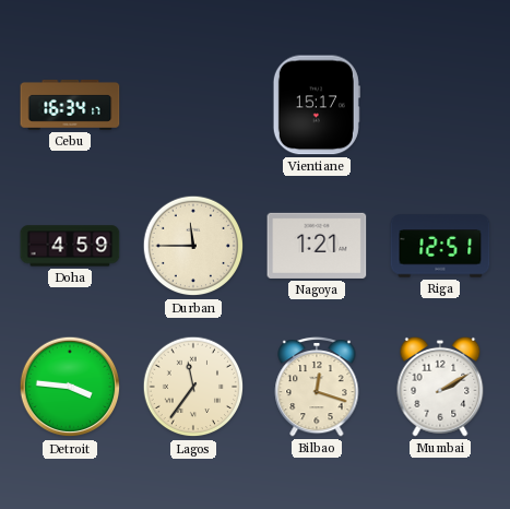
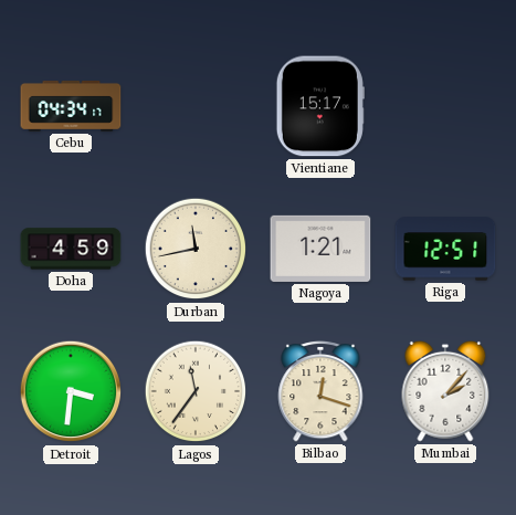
Cebu: 16:34 -> 04:34
Durban: 11:45 -> 11:43
Detroit: 3:46 -> 3:31
Mumbai: 2:10 -> 2:07
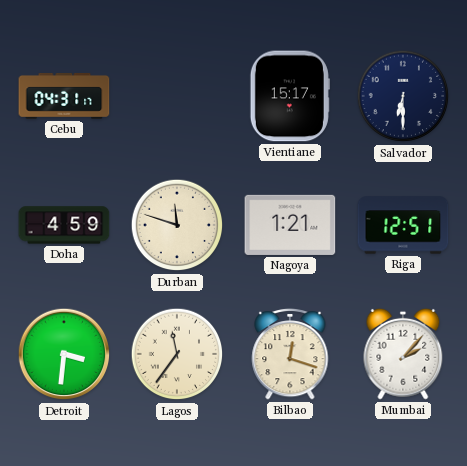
Cebu: 04:34 -> 04:31
Salvador: none -> 6:30
Durban: 11:43 -> 11:48
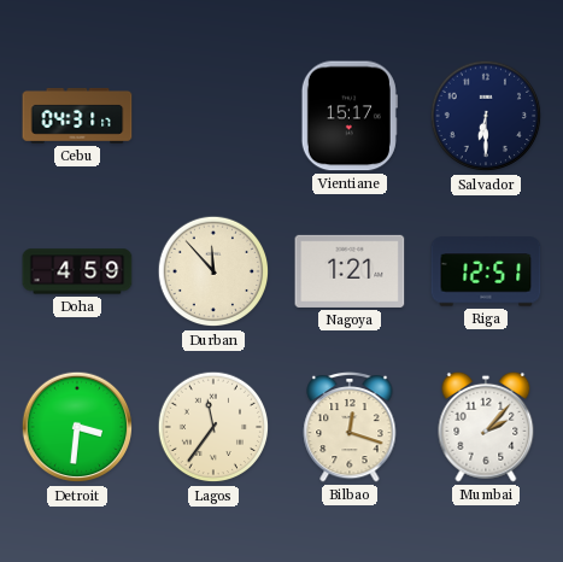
Durban: 11:48 -> 11:53
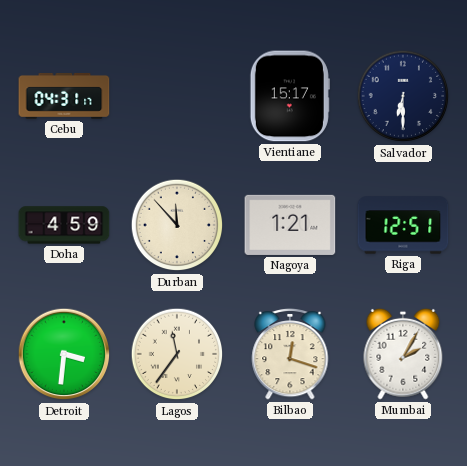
Mumbai: 2:07 -> 2:05
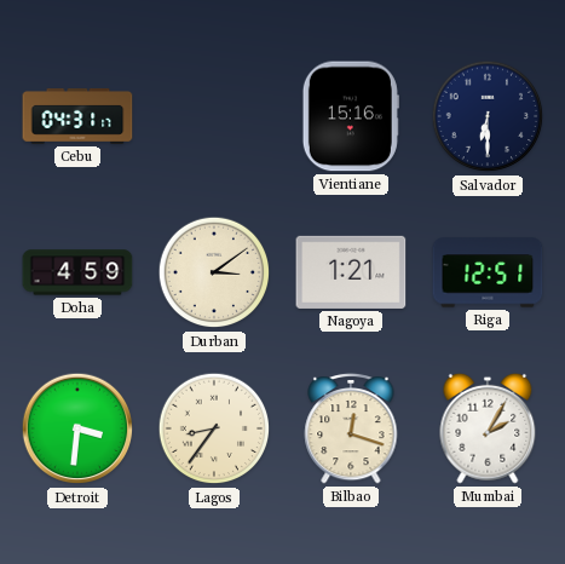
Vientiane: 15:17 -> 15:16
Durban: 11:53 -> 3:09
Lagos: 11:36 -> 8:36
